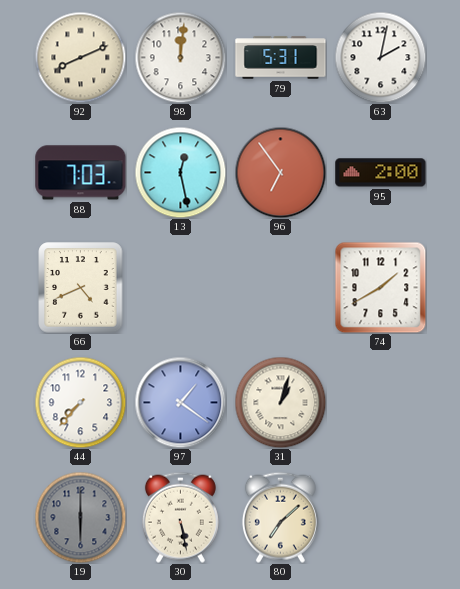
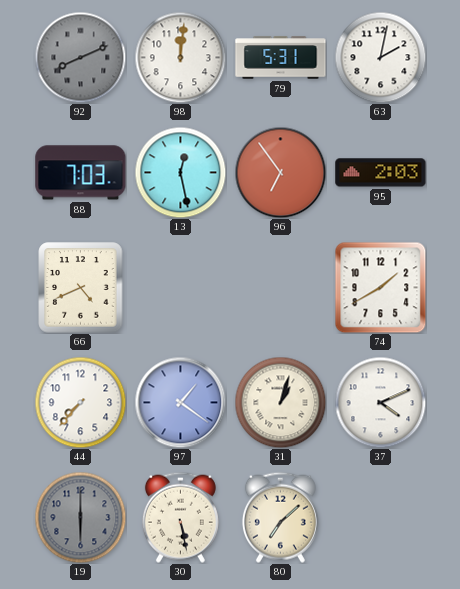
92 dial: cream -> grey
95: 2:00 -> 2:03
37: none -> 4:11
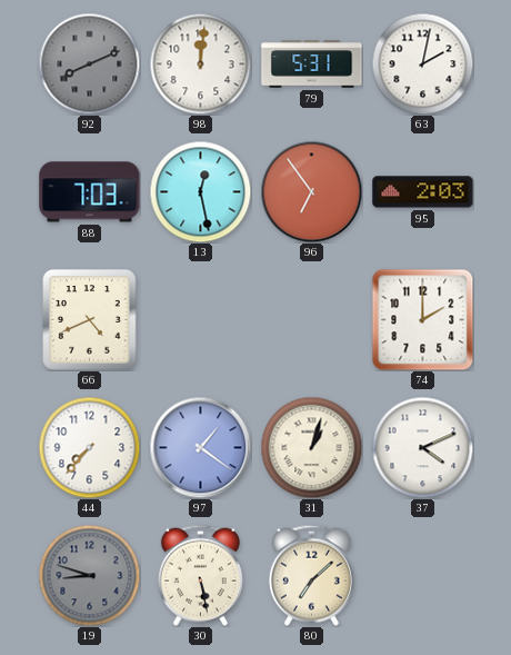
74: 1:40 -> 2:00
19: 6:00 -> 8:48
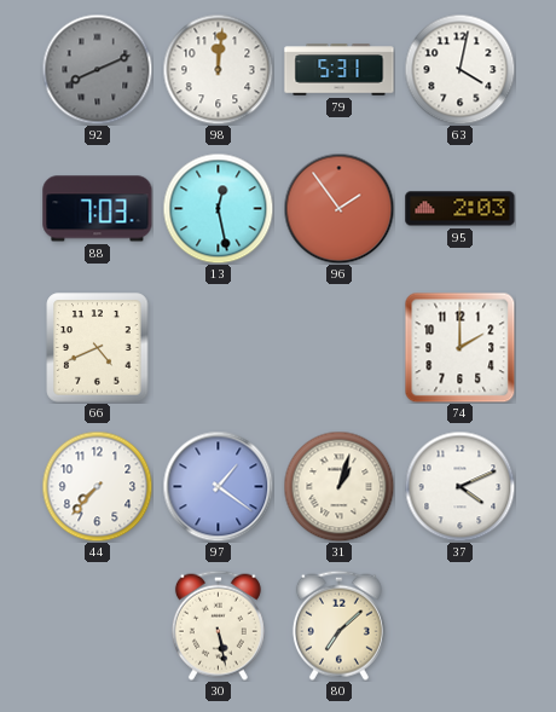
63: 2:02 -> 4:02
96: 6:54 -> 1:54
19: 8:48 -> none
